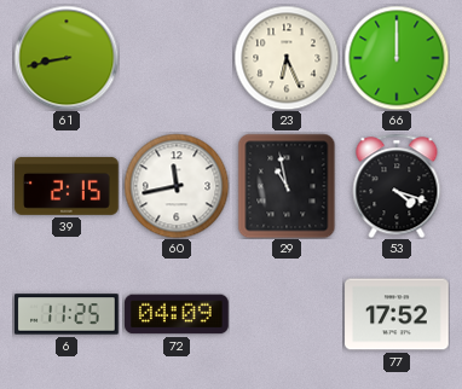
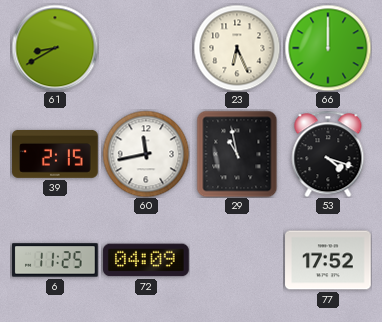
61: 8:43 -> 8:40
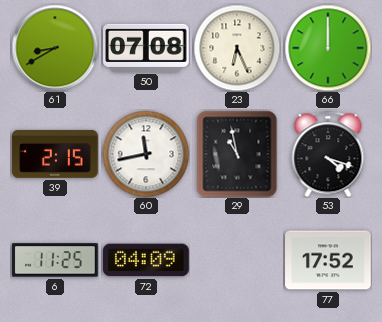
50: none -> 07:08
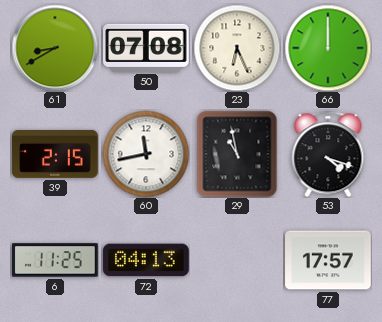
72: 04:09 -> 04:13
77: 17:52 -> 17:57
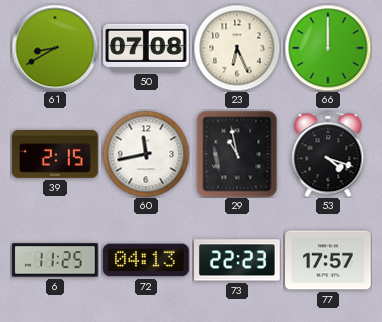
73: none -> 22:23
